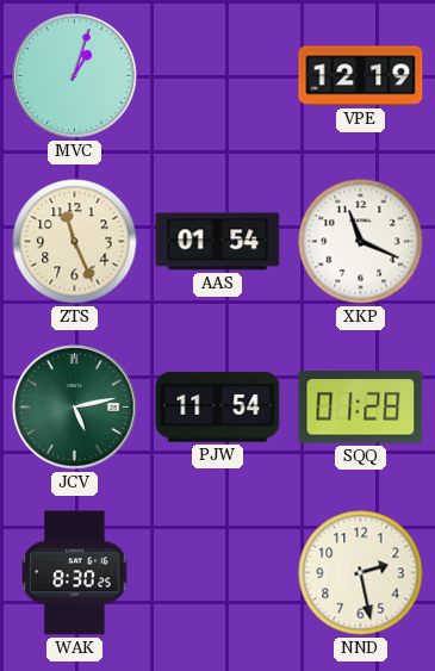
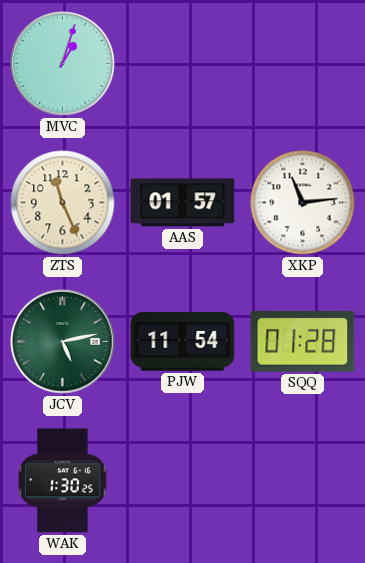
VPE: 12:19 -> none
AAS: 01:54 -> 01:57
XKP: 11:19 -> 11:14
WAK: 8:30 -> 1:30
NND: 2:28 -> none
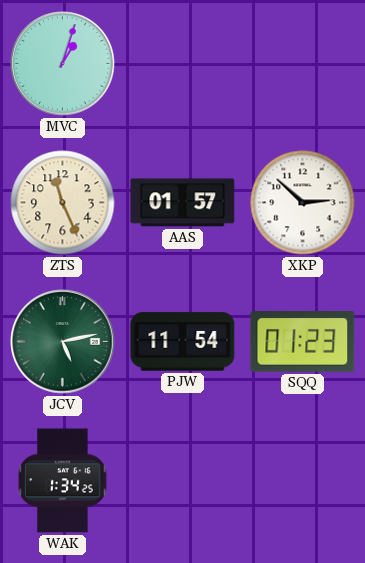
XKP: 11:14 -> 2:52
SQQ: 01:28 -> 01:23
WAK: 1:30 -> 1:34
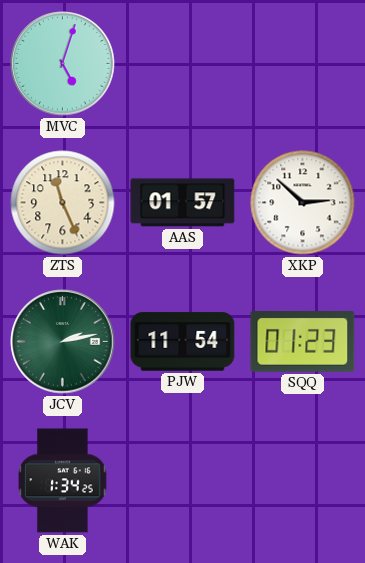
MVC: 1:03 -> 5:03
JCV: 5:13 -> 2:13
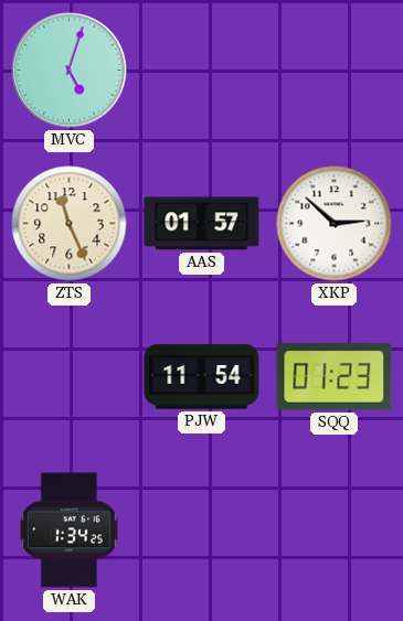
JCV: 2:13 -> none
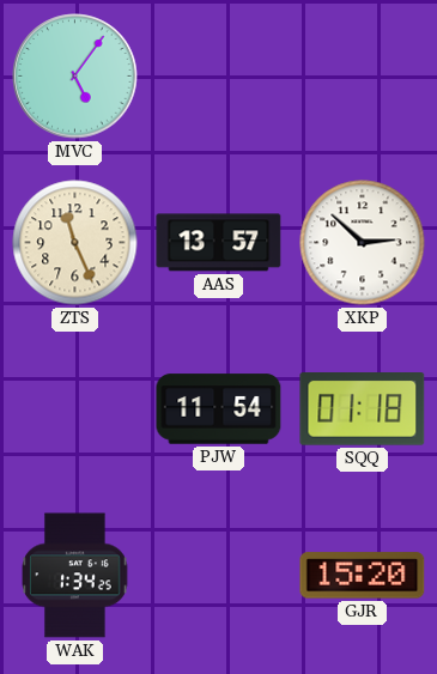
MVC: 5:03 -> 5:06
AAS: 01:57 -> 13:57
SQQ: 01:23 -> 01:18
GJR: none -> 15:20
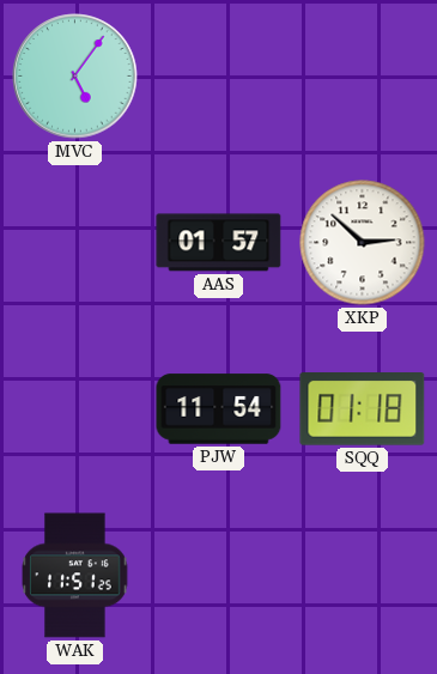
ZTS: 11:26 -> none
AAS: 13:57 -> 01:57
WAK: 1:34 -> 11:51
GJR: 15:20 -> none
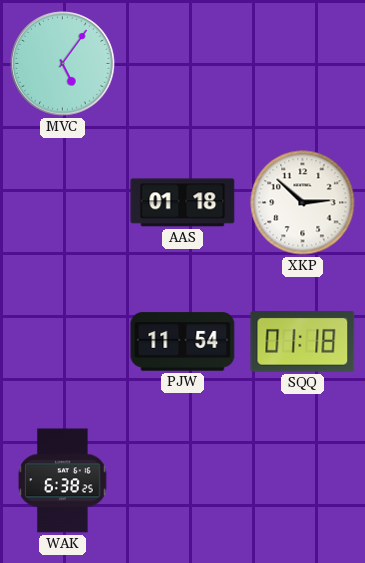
AAS: 01:57 -> 01:18
WAK: 11:51 -> 6:38
